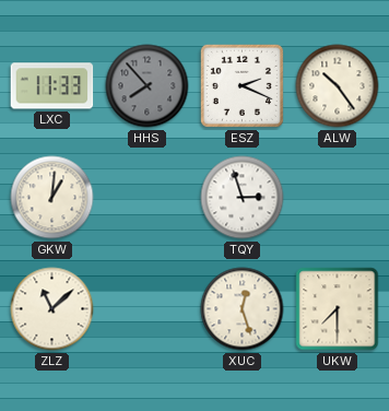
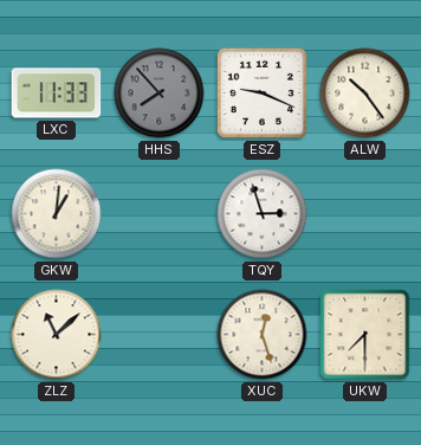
ESZ: 2:19 -> 9:19
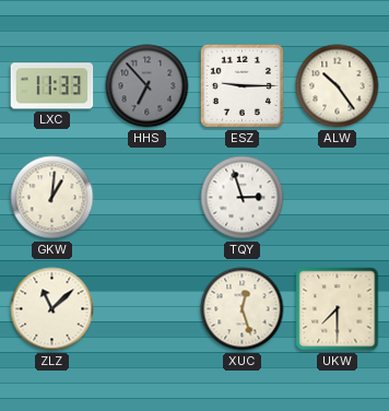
HHS: 7:53 -> 6:53
ESZ: 9:19 -> 9:15
